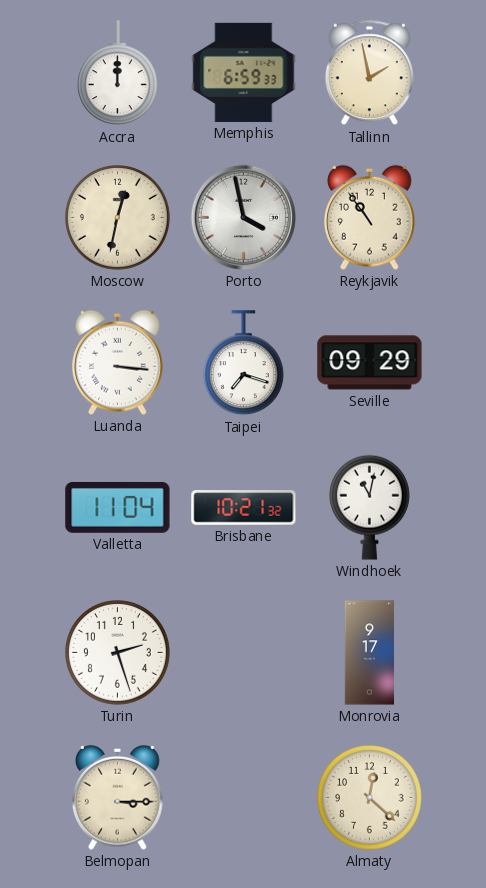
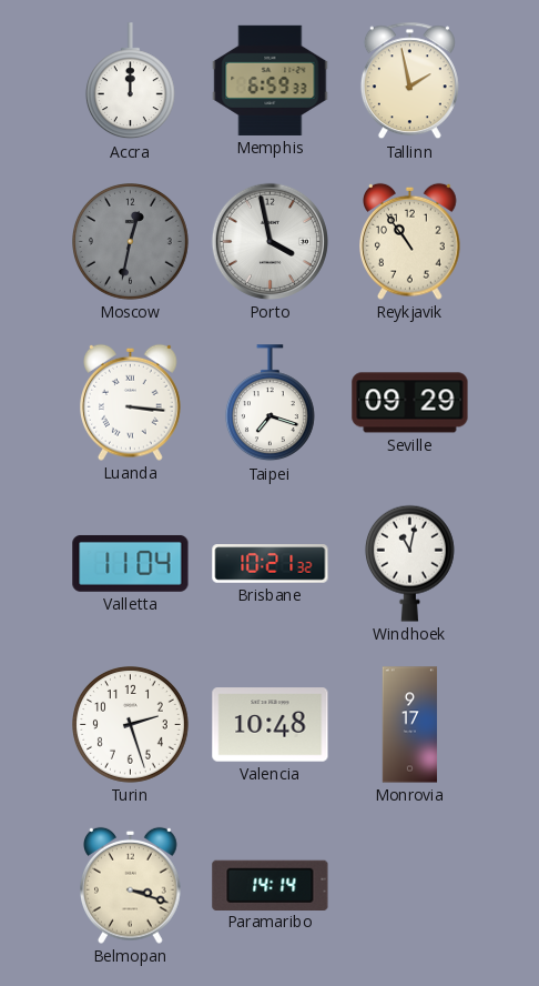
Moscow dial: cream -> grey
Valencia: none -> 10:48
Belmopan: 3:15 -> 3:18
Paramaribo: none -> 14:14
Almaty: 12:22 -> none
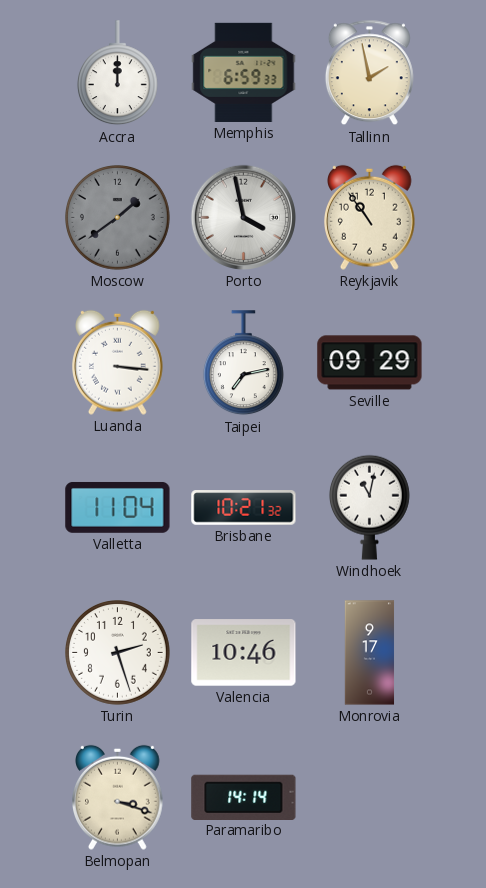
Moscow: 12:32 -> 1:39
Taipei: 7:18 -> 7:13
Valencia: 10:48 -> 10:46
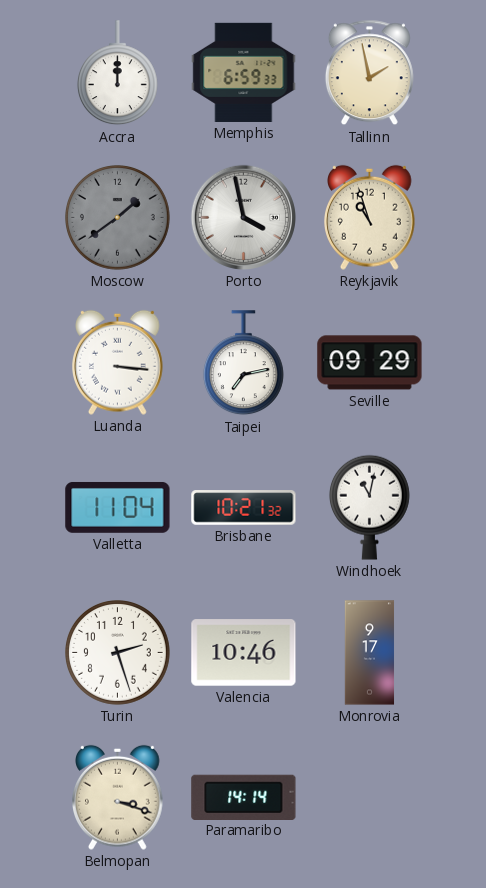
Reykjavik: 10:54 -> 10:57
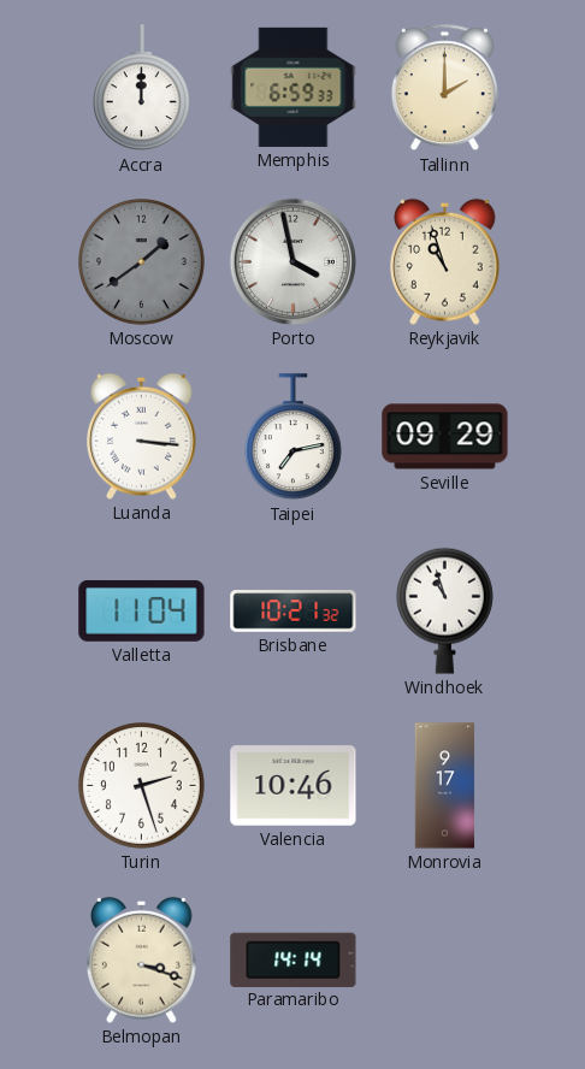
Tallinn: 1:58 -> 2:00
Windhoek: 11:02 -> 10:57
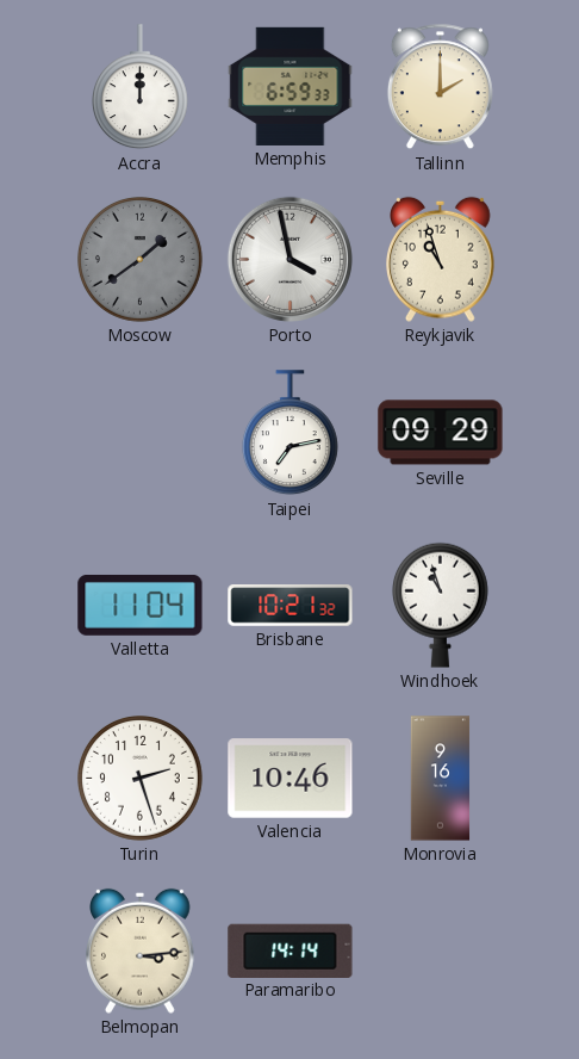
Luanda: 3:16 -> none
Monrovia: 9:17 -> 9:16
Belmopan: 3:18 -> 3:14
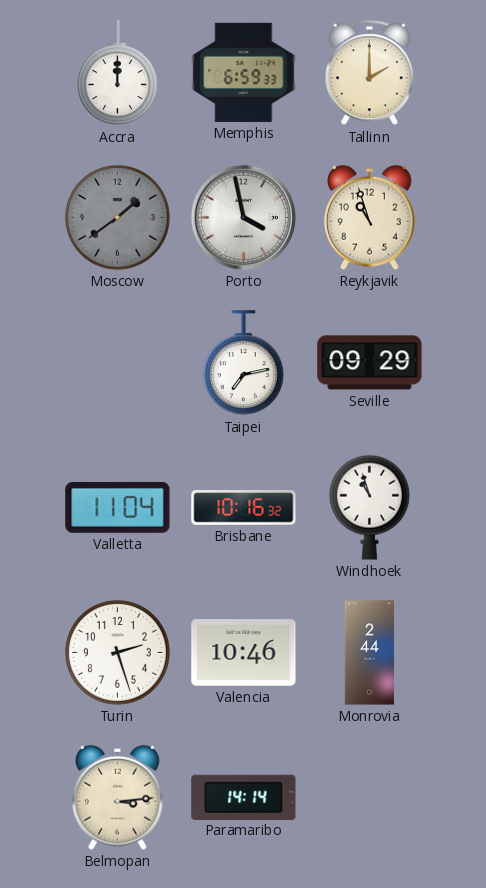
Brisbane: 10:21 -> 10:16
Monrovia: 9:16 -> 2:44
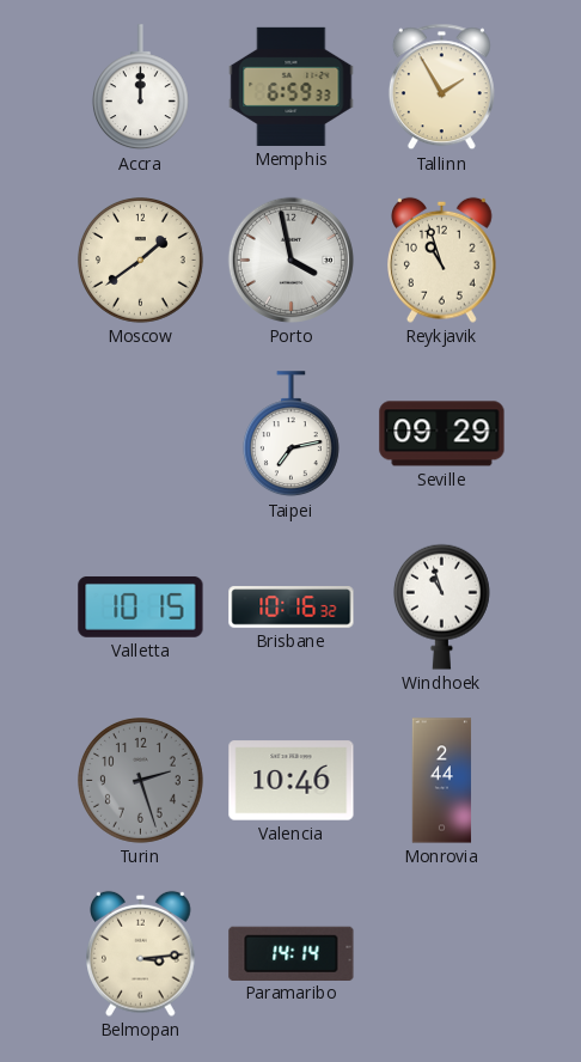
Tallinn: 2:00 -> 1:55
Moscow dial: grey -> cream
Valletta: 11:04 -> 10:15
Turin dial: white -> grey
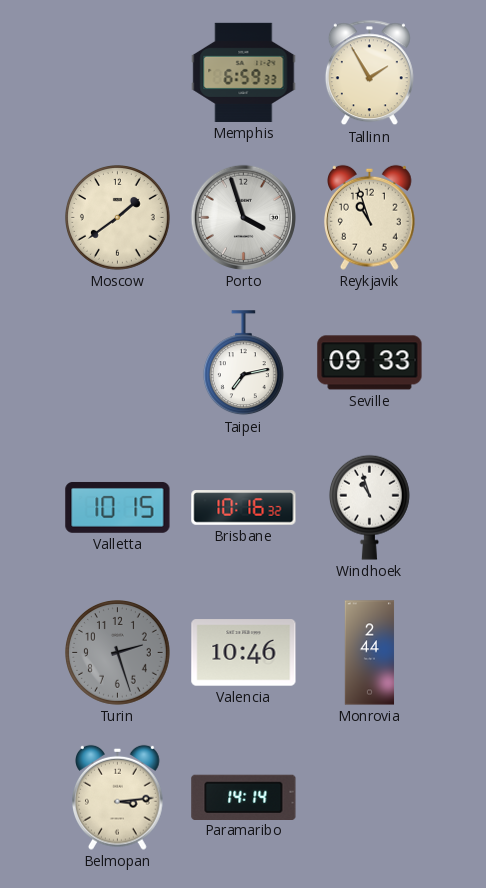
Accra: 12:00 -> none
Porto: 3:58 -> 3:57
Seville: 09:29 -> 09:33
